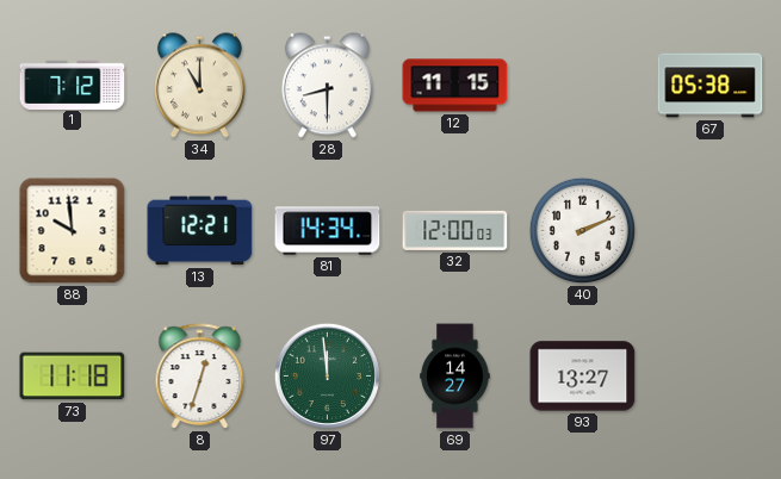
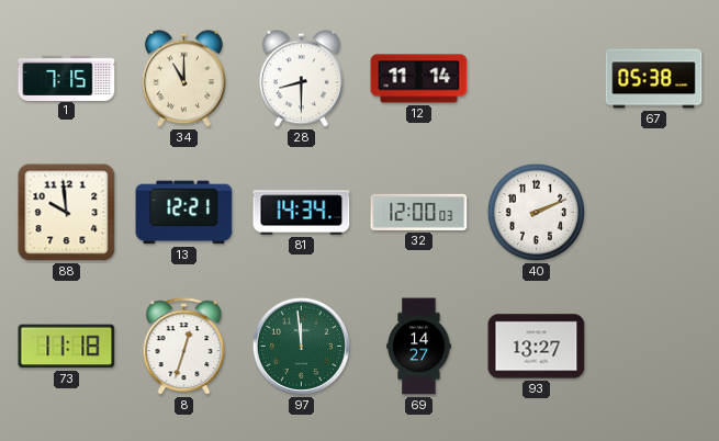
1: 7:12 -> 7:15
12: 11:15 -> 11:14
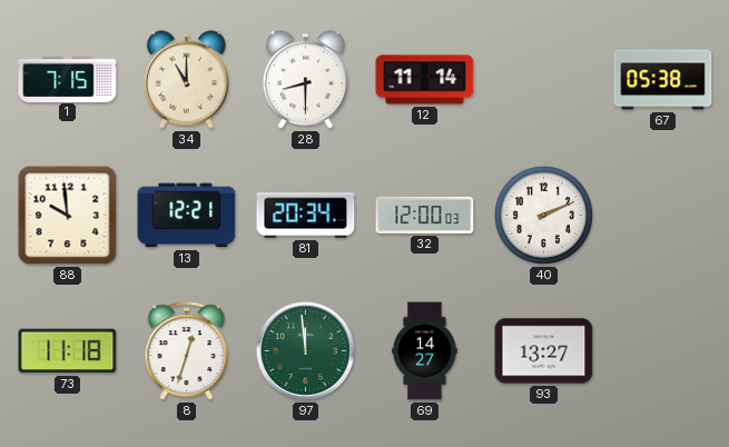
81: 14:34 -> 20:34
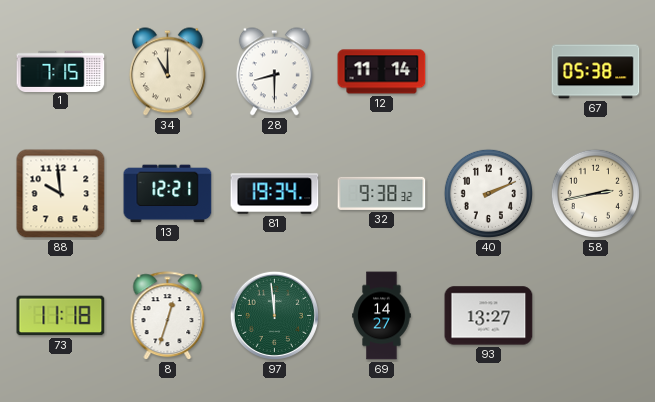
81: 20:34 -> 19:34
32: 12:00 -> 9:38
58: none -> 2:43
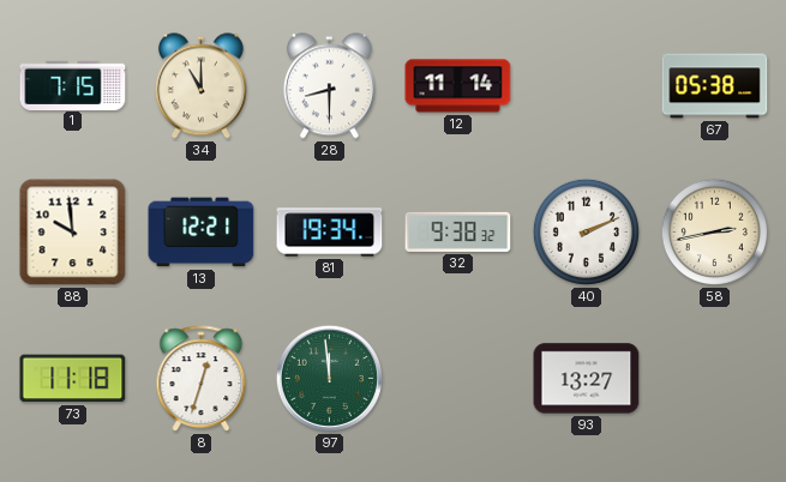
69: 14:27 -> none
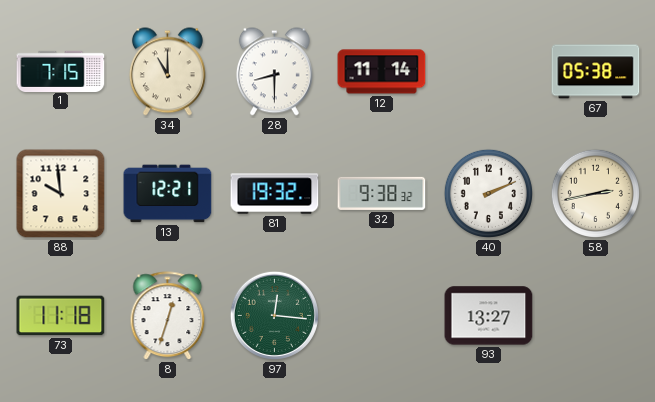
81: 19:34 -> 19:32
97: 11:59 -> 12:16
